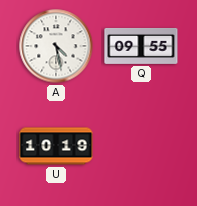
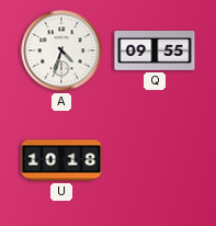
A: 4:28 -> 4:33
U: 10:19 -> 10:18
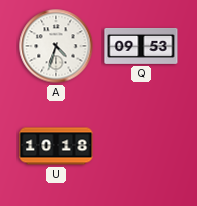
Q: 09:55 -> 09:53
